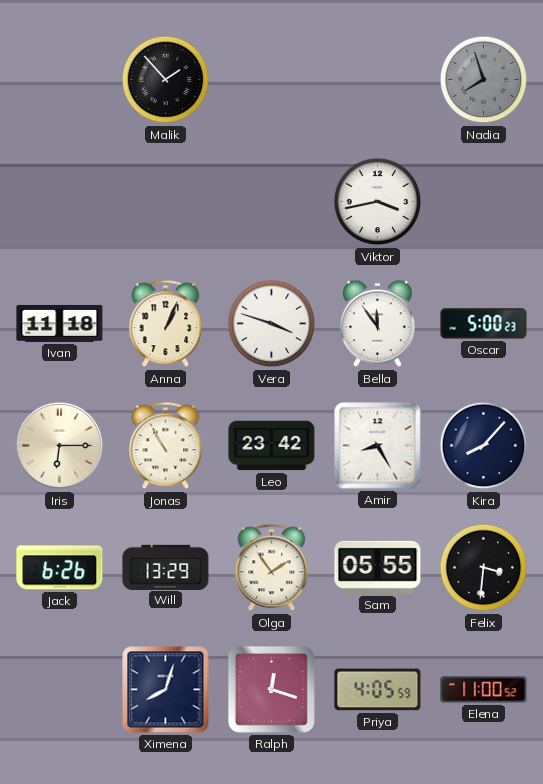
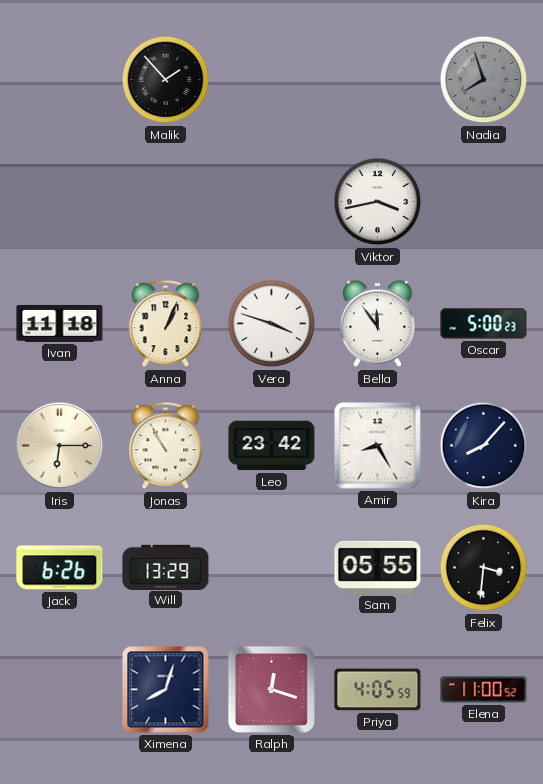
Olga: 1:54 -> none
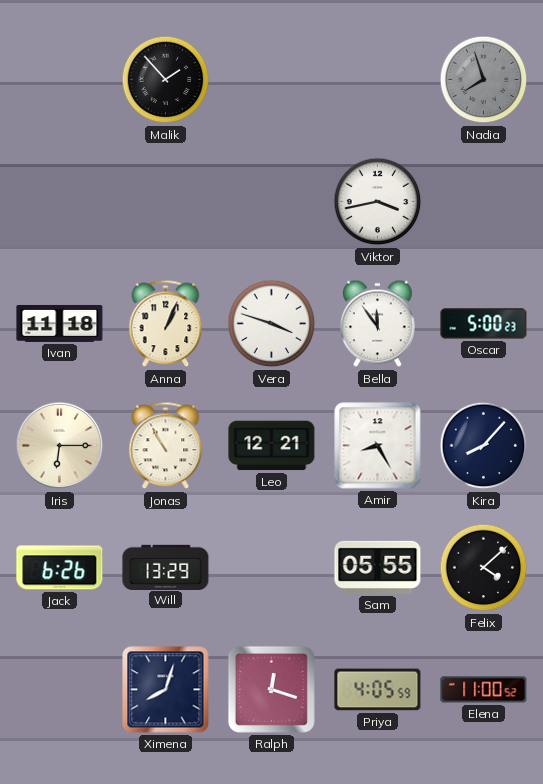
Leo: 23:42 -> 12:21
Felix: 3:31 -> 4:08
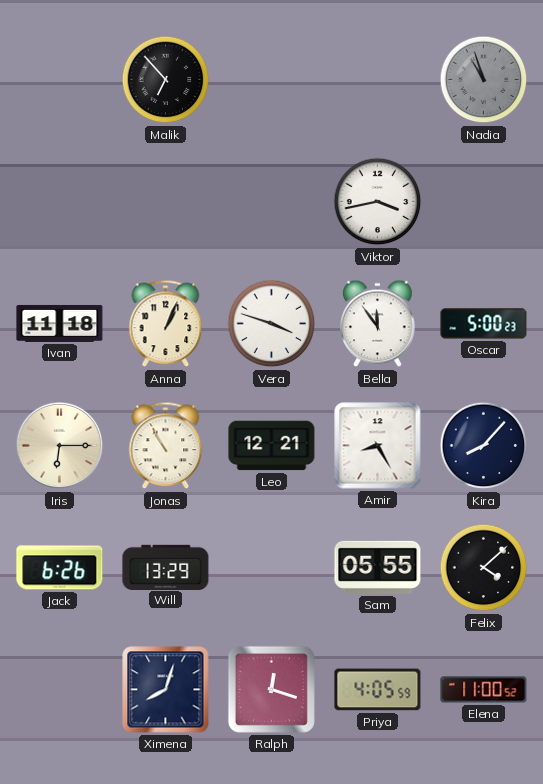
Malik: 1:53 -> 6:53
Nadia: 7:57 -> 10:57
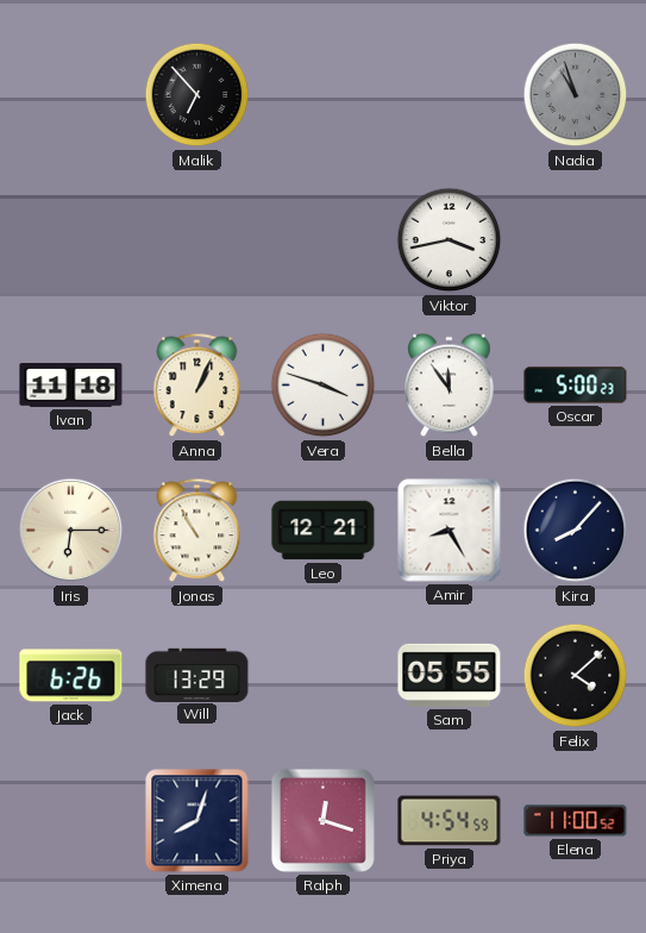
Priya: 4:05 -> 4:54
